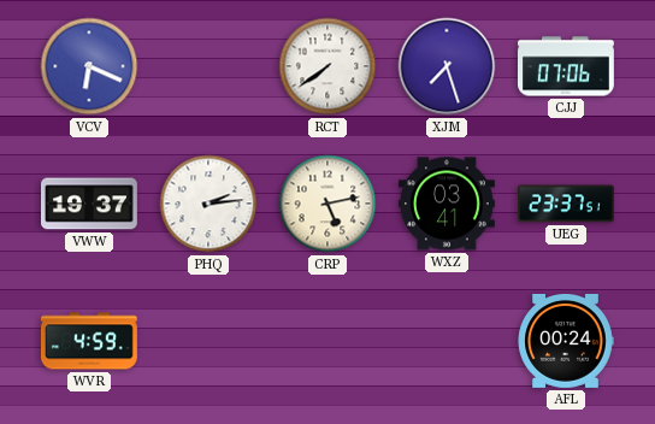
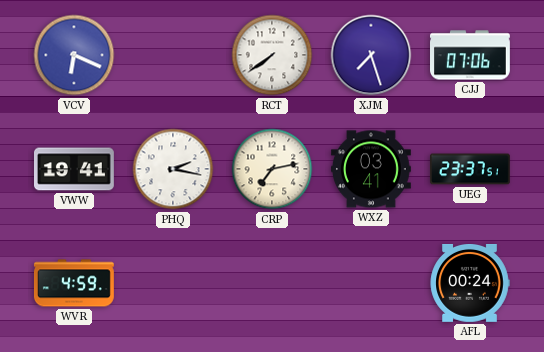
VWW: 19:37 -> 19:41
PHQ: 2:14 -> 2:17
CRP: 5:13 -> 7:13
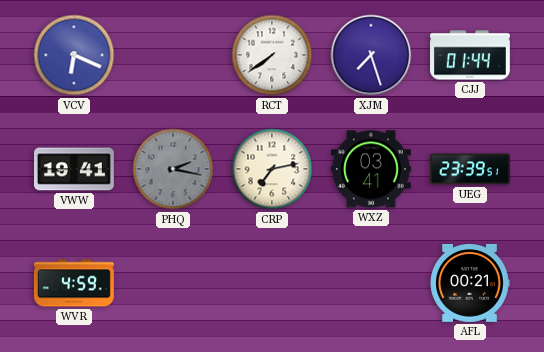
CJJ: 07:06 -> 01:44
PHQ dial: white -> grey
UEG: 23:37 -> 23:39
AFL: 00:24 -> 00:21
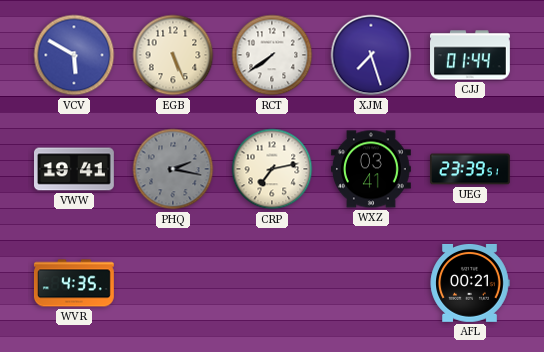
VCV: 6:19 -> 5:50
EGB: none -> 5:26
WVR: 4:59 -> 4:35
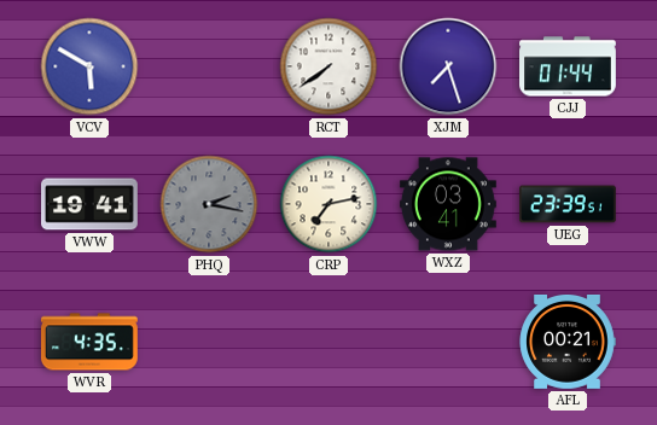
EGB: 5:26 -> none
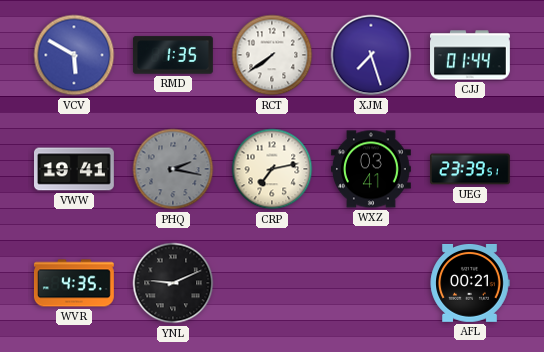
RMD: none -> 1:35
YNL: none -> 9:11
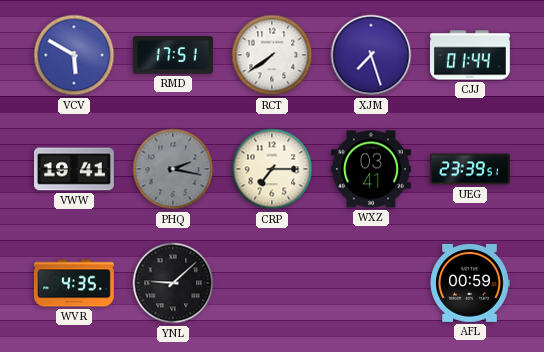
RMD: 1:35 -> 17:51
CRP: 7:13 -> 7:15
YNL: 9:11 -> 9:08
AFL: 00:21 -> 00:59
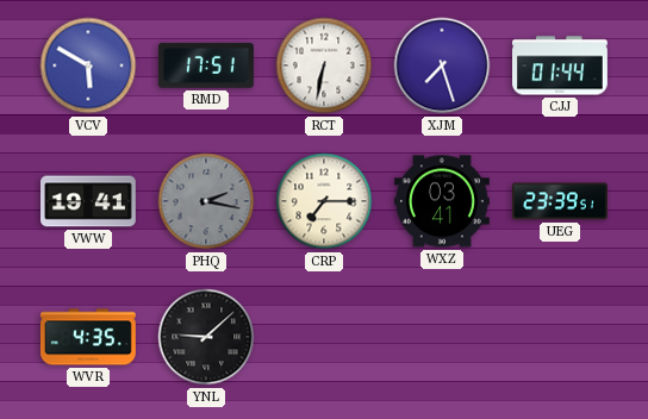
RCT: 7:39 -> 6:32
AFL: 00:59 -> none
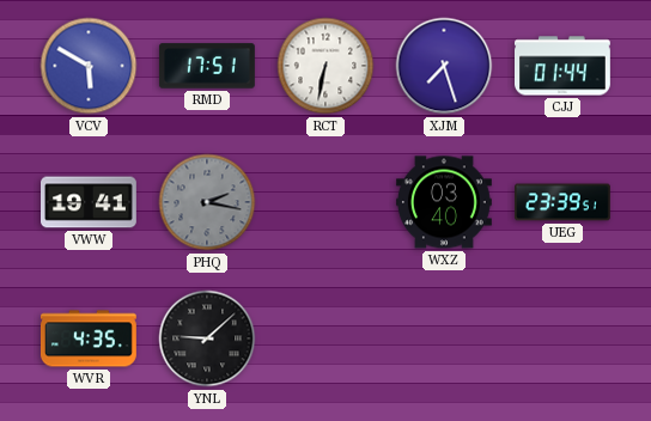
CRP: 7:15 -> none
WXZ: 03:41 -> 03:40
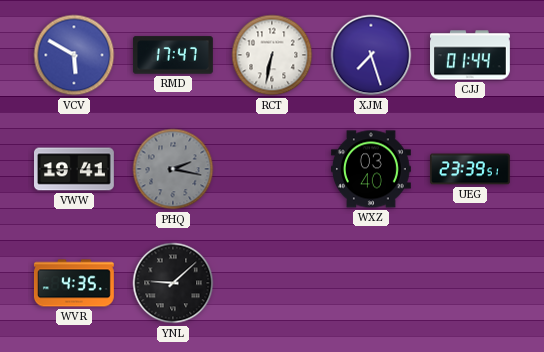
RMD: 17:51 -> 17:47
